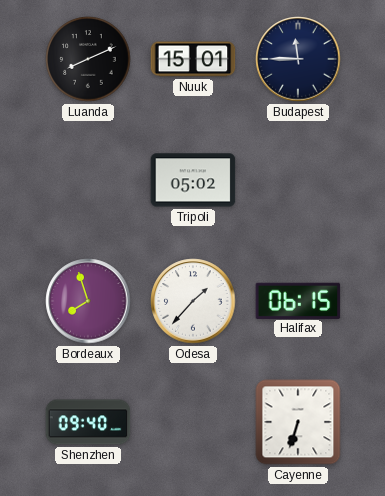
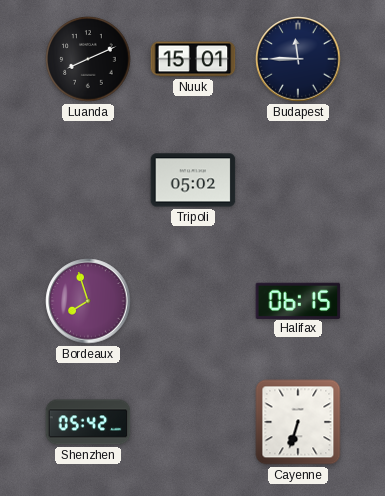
Odesa: 1:37 -> none
Shenzhen: 09:40 -> 05:42
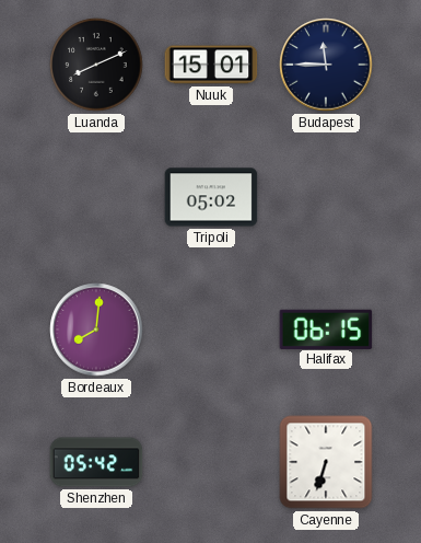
Bordeaux: 7:57 -> 8:01
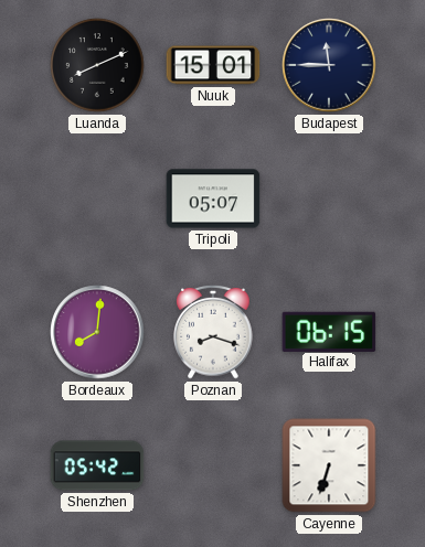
Tripoli: 05:02 -> 05:07
Poznan: none -> 8:18
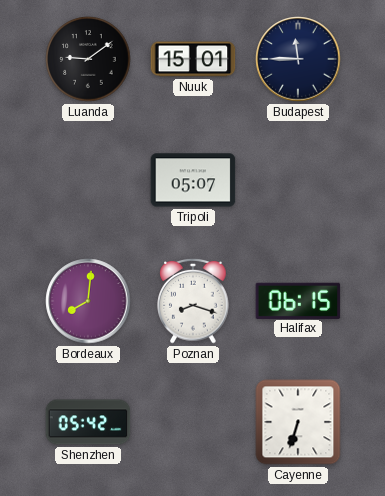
Luanda: 8:11 -> 9:09
